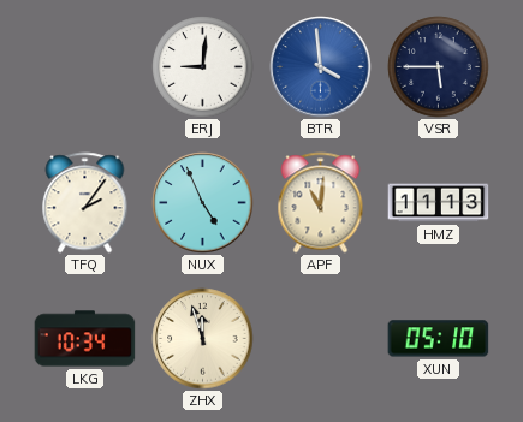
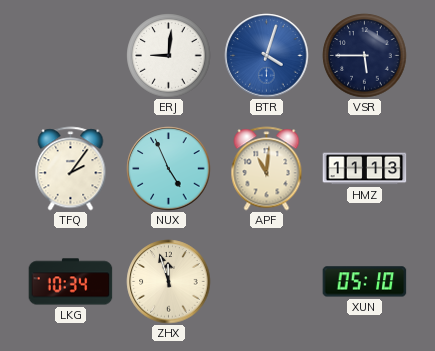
BTR: 3:59 -> 4:03
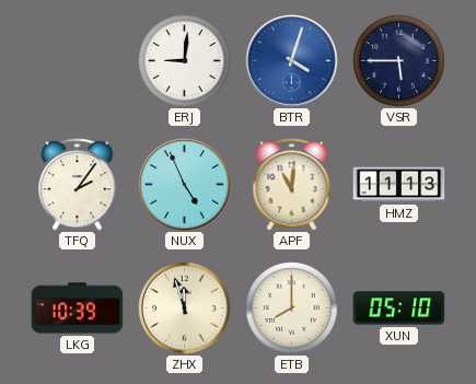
LKG: 10:34 -> 10:39
ETB: none -> 8:00
